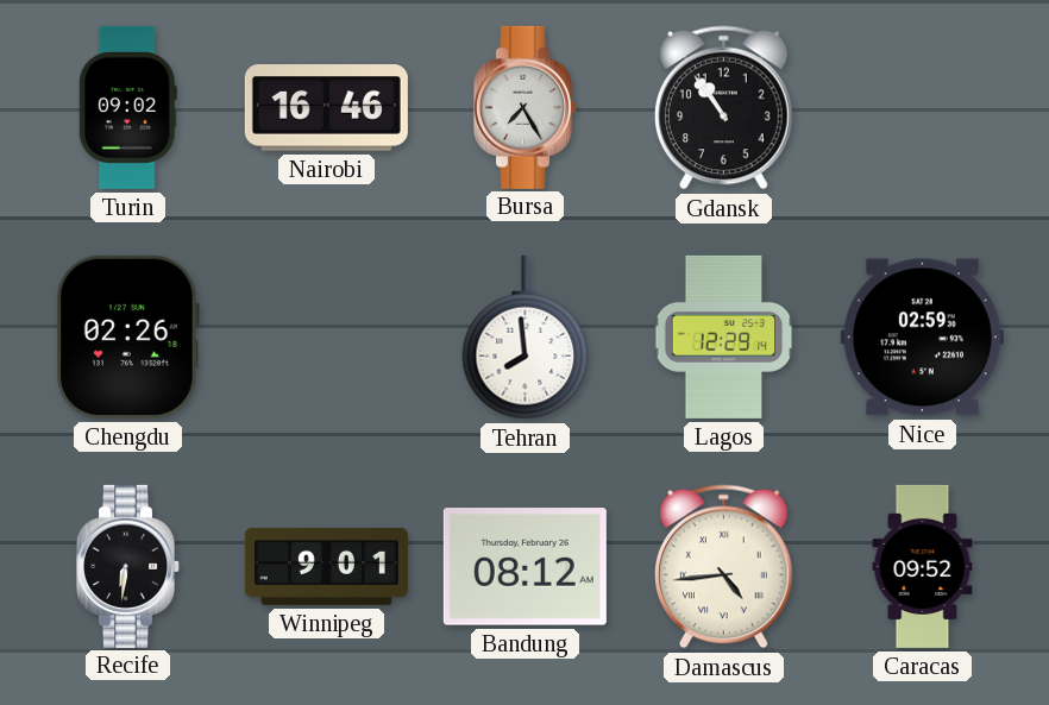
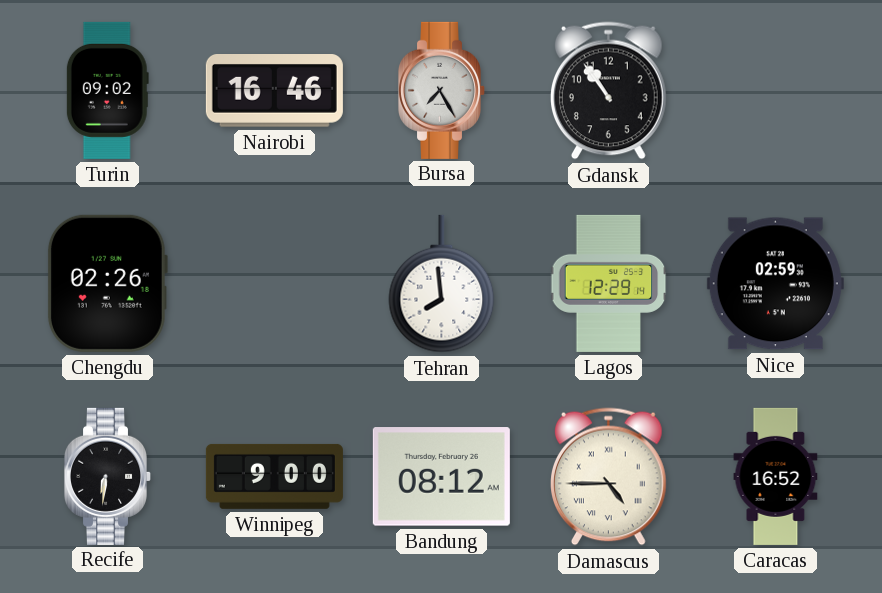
Winnipeg: 9:01 -> 9:00
Damascus: 4:44 -> 4:45
Caracas: 09:52 -> 16:52
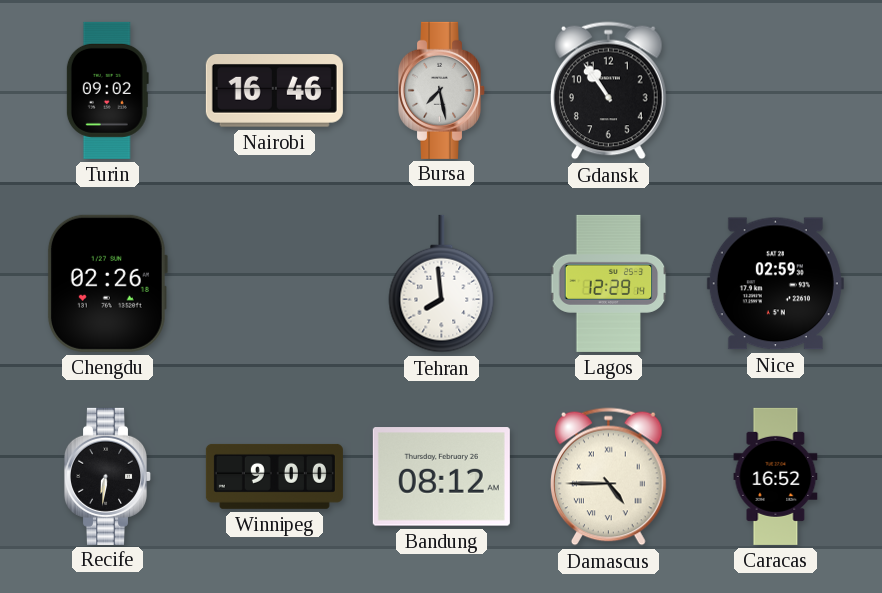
Bursa: 7:25 -> 7:28
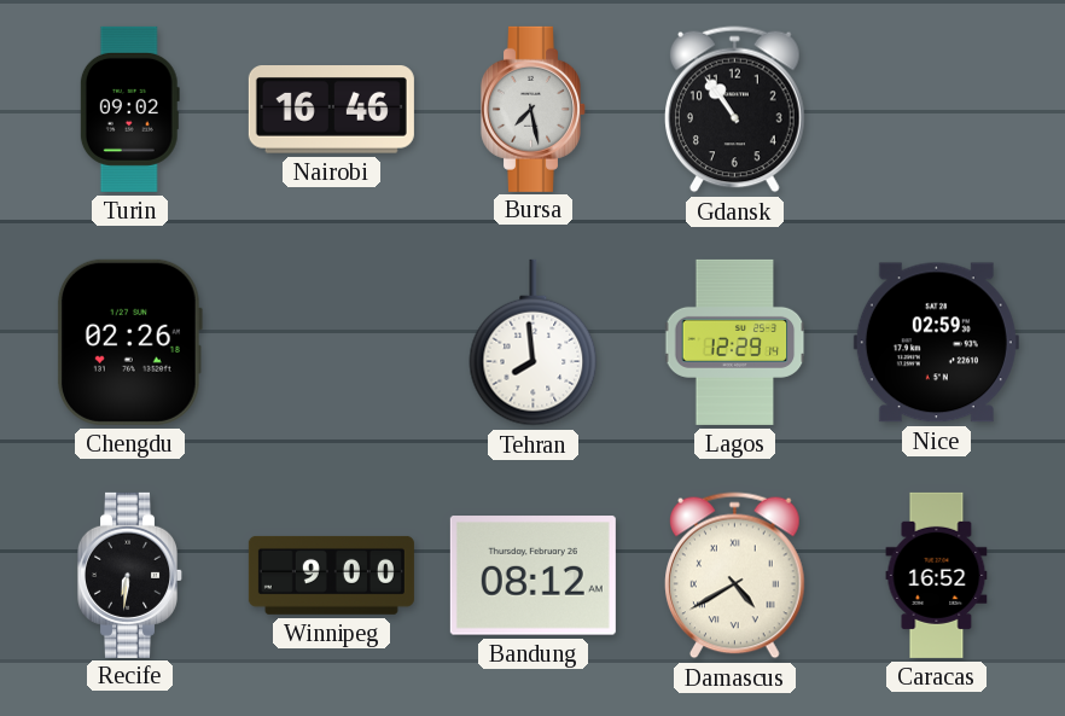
Damascus: 4:45 -> 4:40
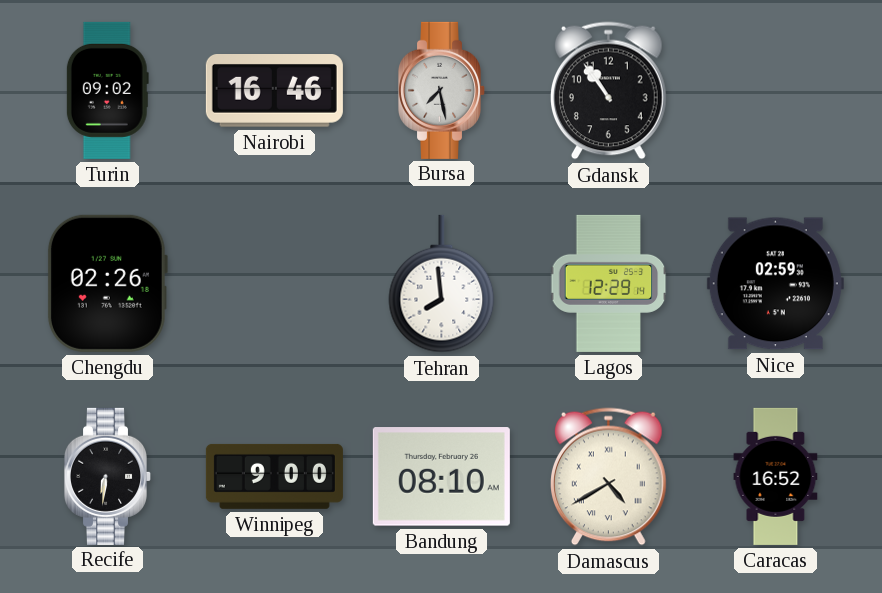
Bandung: 08:12 -> 08:10
